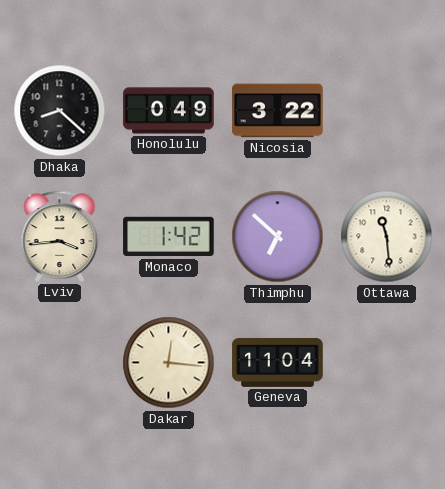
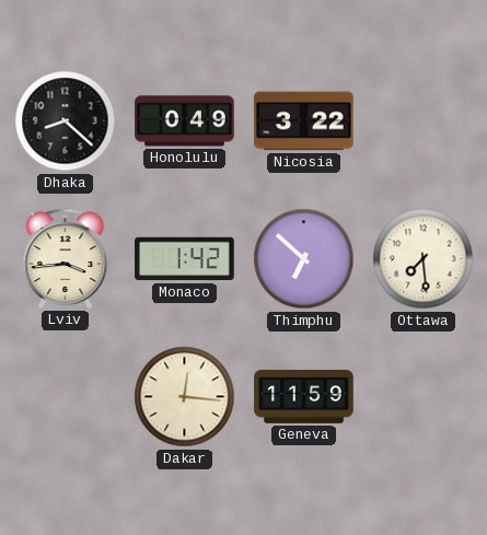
Ottawa: 11:29 -> 7:29
Geneva: 11:04 -> 11:59
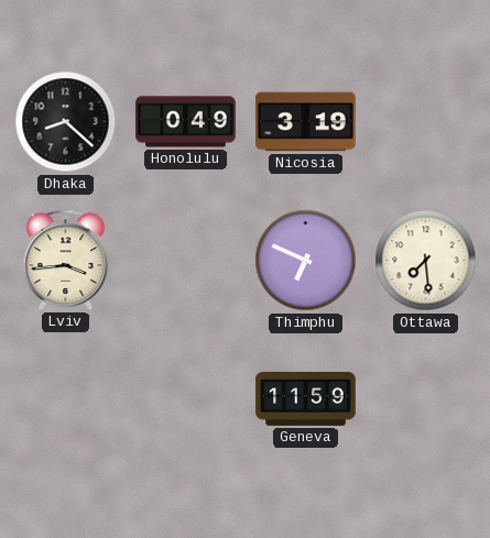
Nicosia: 3:22 -> 3:19
Monaco: 1:42 -> none
Thimphu: 6:52 -> 6:49
Dakar: 12:16 -> none
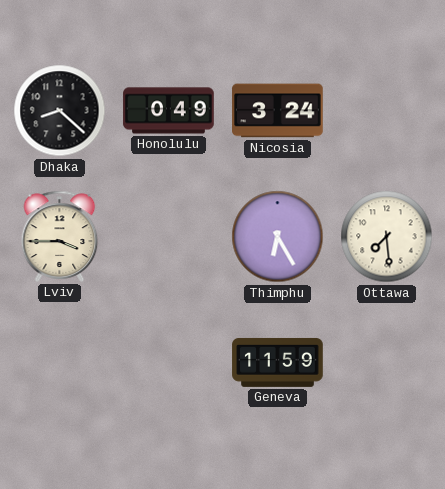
Nicosia: 3:19 -> 3:24
Lviv: 3:44 -> 3:45
Thimphu: 6:49 -> 6:25
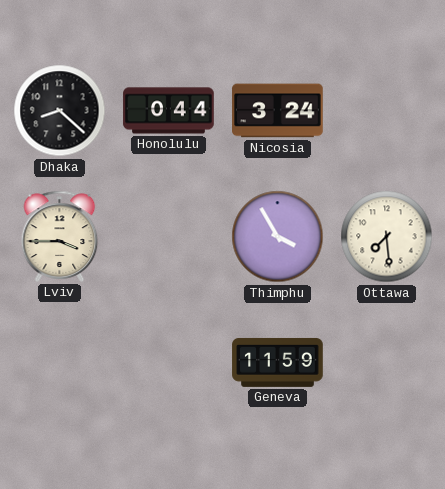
Honolulu: 0:49 -> 0:44
Thimphu: 6:25 -> 3:55
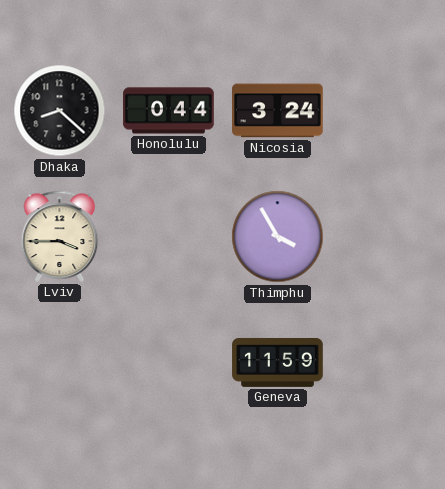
Ottawa: 7:29 -> none
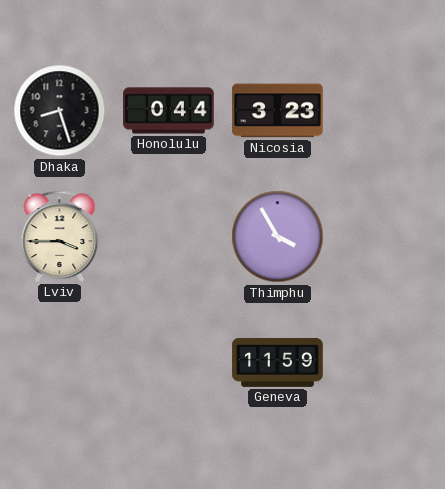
Dhaka: 8:22 -> 8:27
Nicosia: 3:24 -> 3:23
